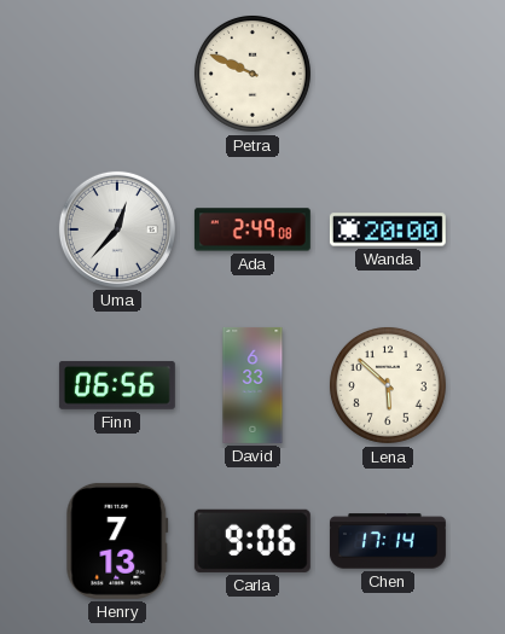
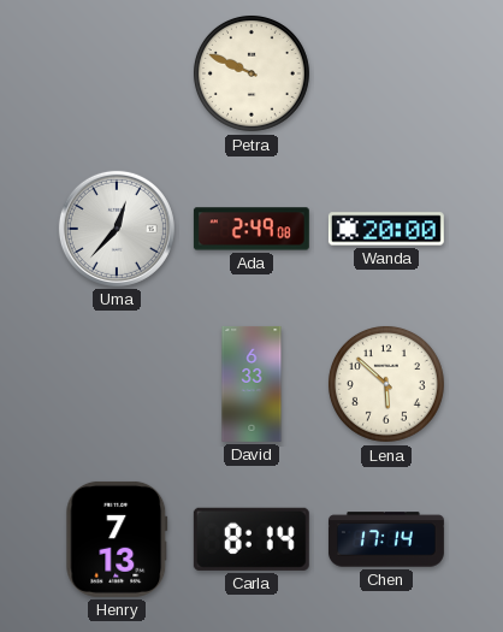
Finn: 06:56 -> none
Carla: 9:06 -> 8:14
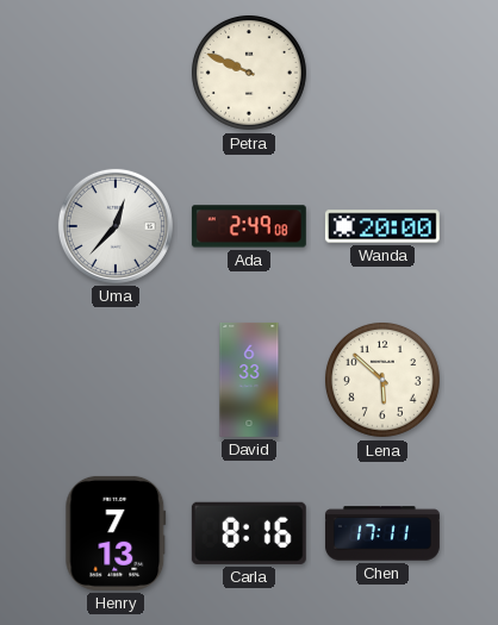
Carla: 8:14 -> 8:16
Chen: 17:14 -> 17:11
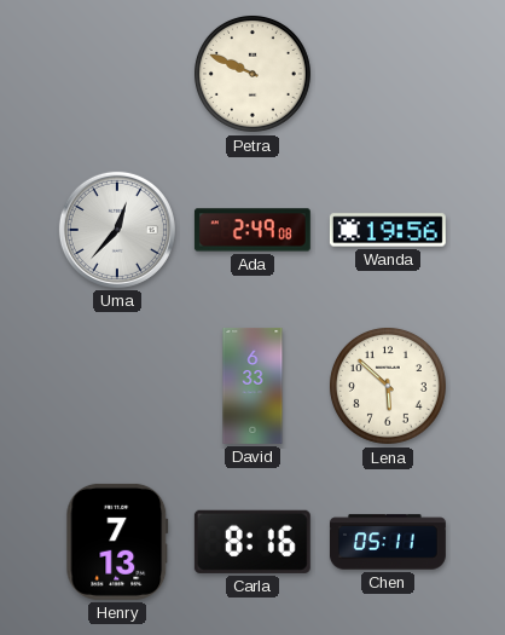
Wanda: 20:00 -> 19:56
Chen: 17:11 -> 05:11
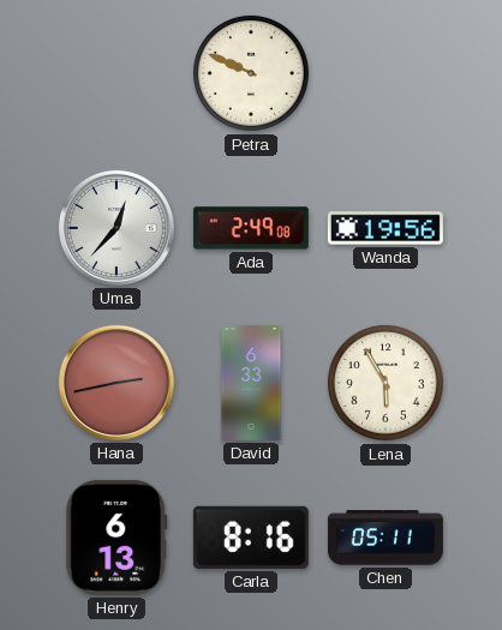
Hana: none -> 2:43
Lena: 5:52 -> 5:55
Henry: 7:13 -> 6:13
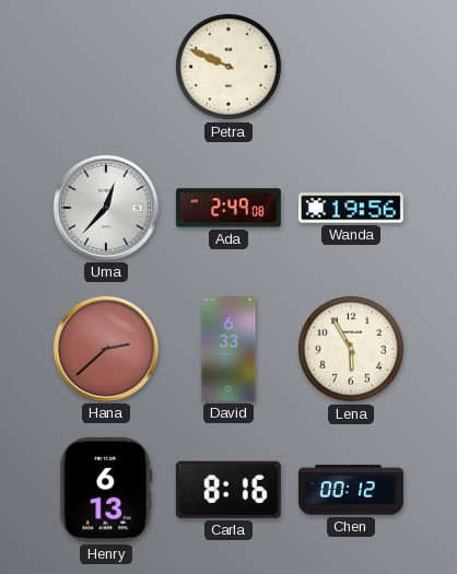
Hana: 2:43 -> 2:38
Chen: 05:11 -> 00:12
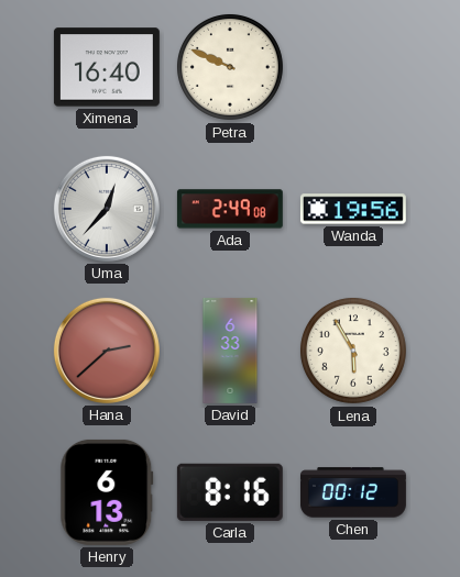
Ximena: none -> 16:40
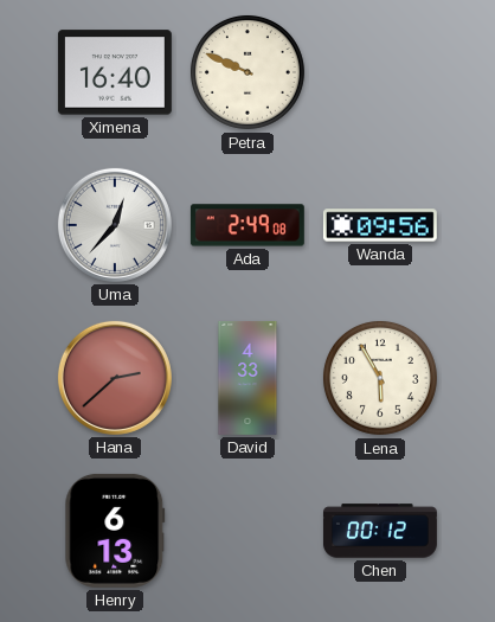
Wanda: 19:56 -> 09:56
David: 6:33 -> 4:33
Carla: 8:16 -> none
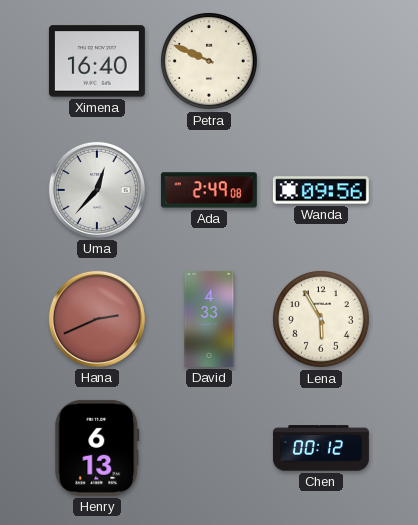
Hana: 2:38 -> 2:41
